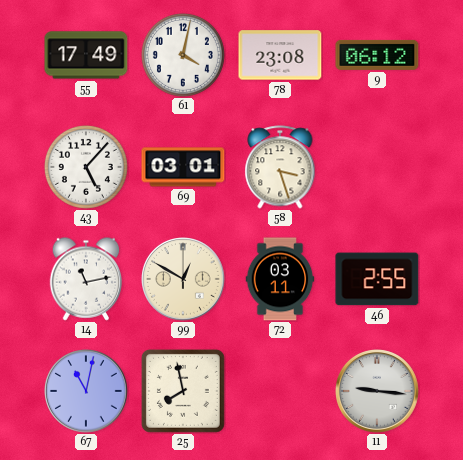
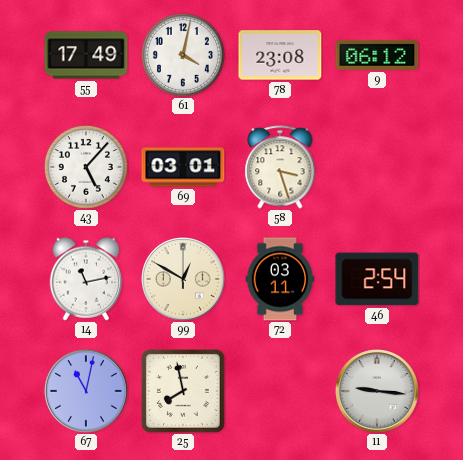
46: 2:55 -> 2:54
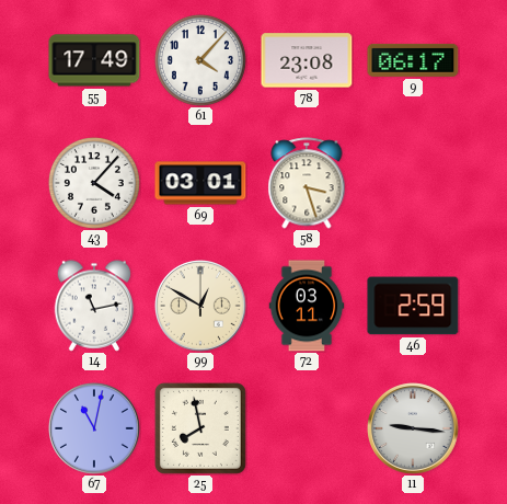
61: 4:02 -> 4:07
9: 06:12 -> 06:17
43: 5:07 -> 4:07
46: 2:54 -> 2:59
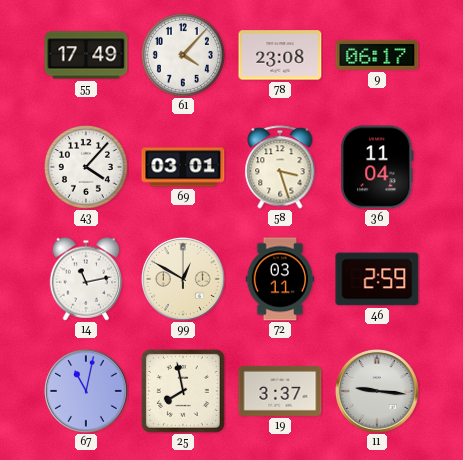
36: none -> 11:04
19: none -> 3:37
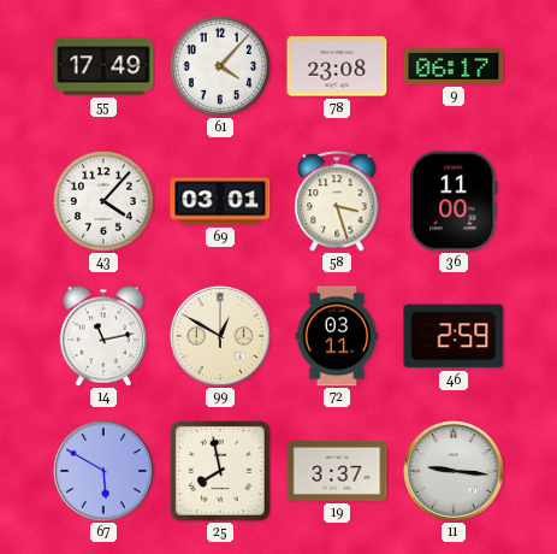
36: 11:04 -> 11:00
67: 11:02 -> 5:50
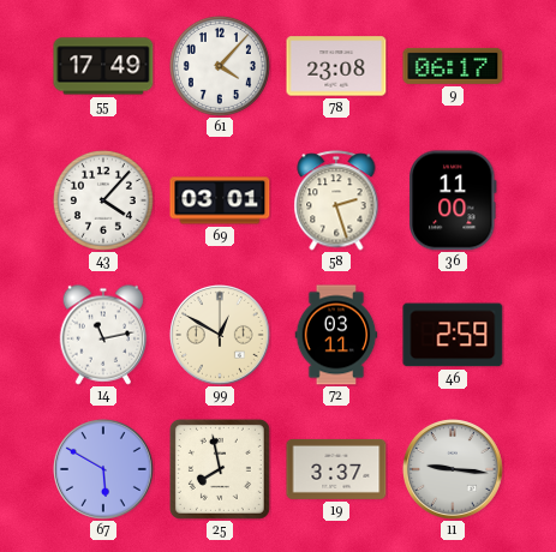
58: 3:27 -> 2:27
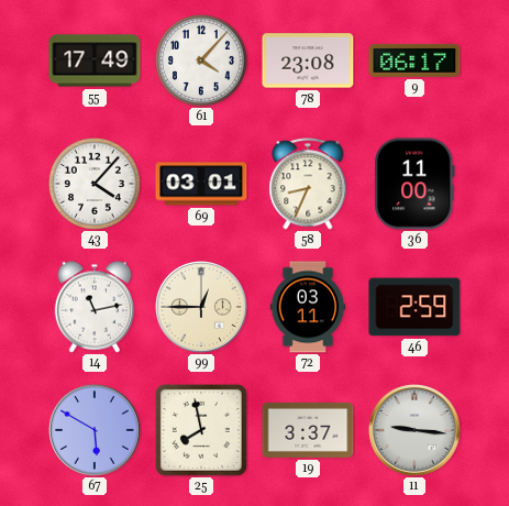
58: 2:27 -> 8:34
99: 12:50 -> 12:45
